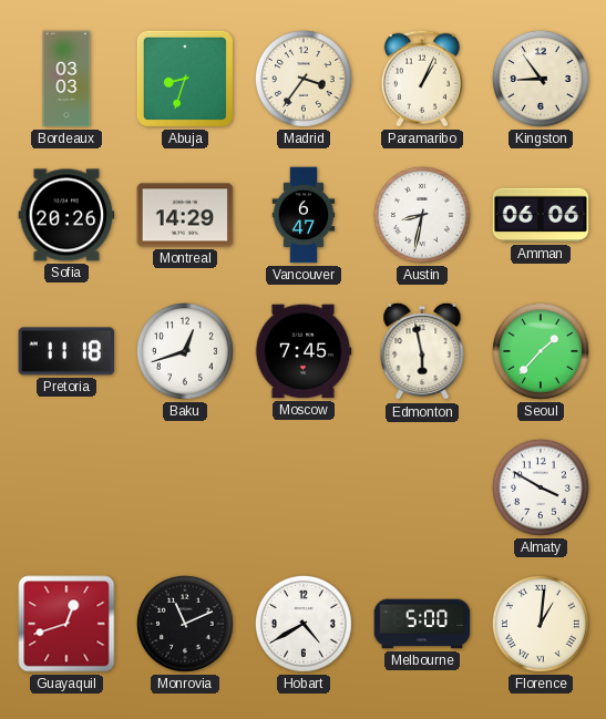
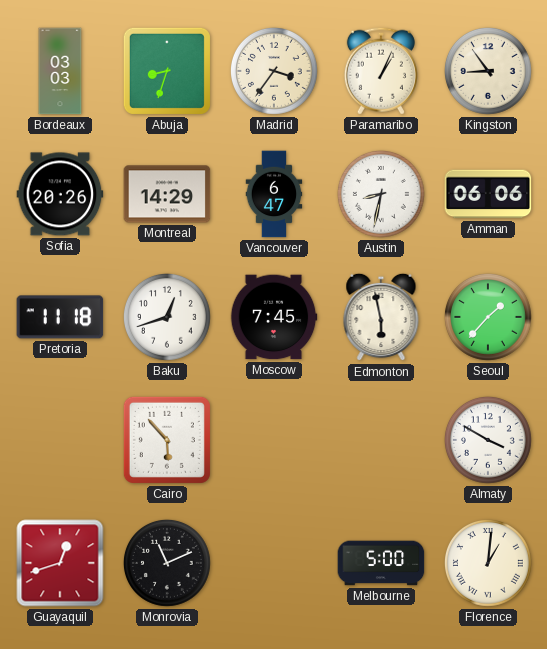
Cairo: none -> 5:53
Hobart: 4:40 -> none
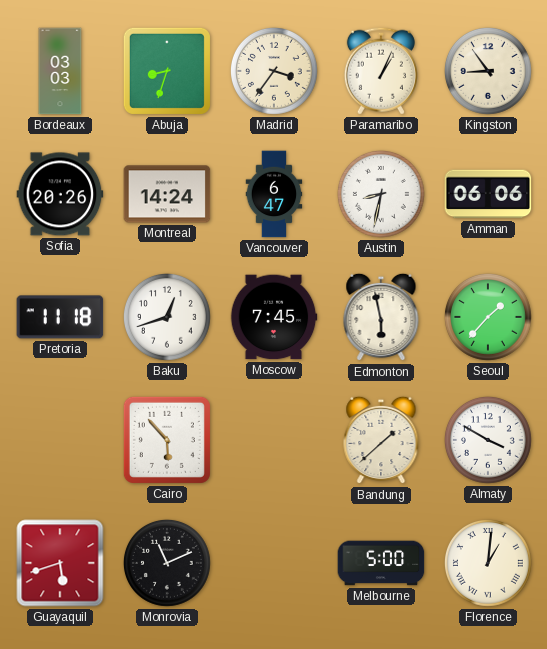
Montreal: 14:29 -> 14:24
Bandung: none -> 1:38
Guayaquil: 12:42 -> 5:42
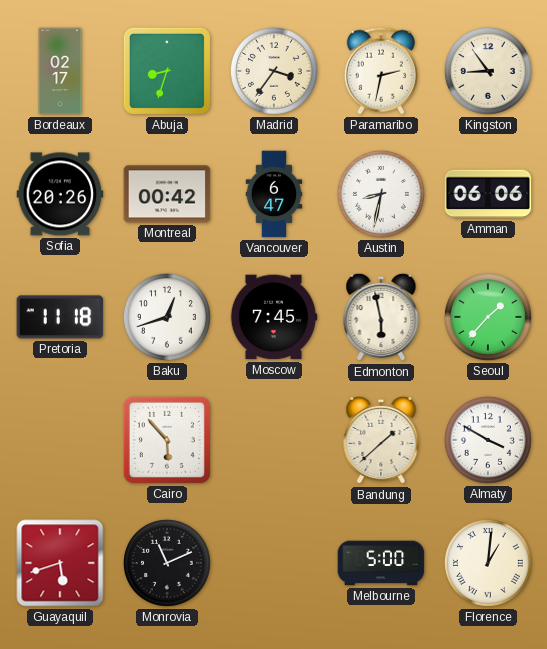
Bordeaux: 03:03 -> 02:17
Paramaribo: 1:04 -> 2:32
Montreal: 14:24 -> 00:42
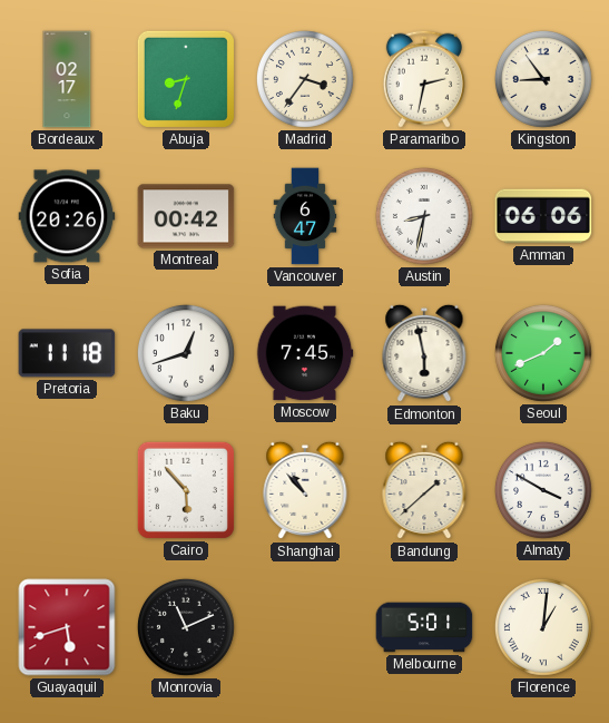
Seoul: 1:37 -> 1:41
Shanghai: none -> 10:53
Melbourne: 5:00 -> 5:01
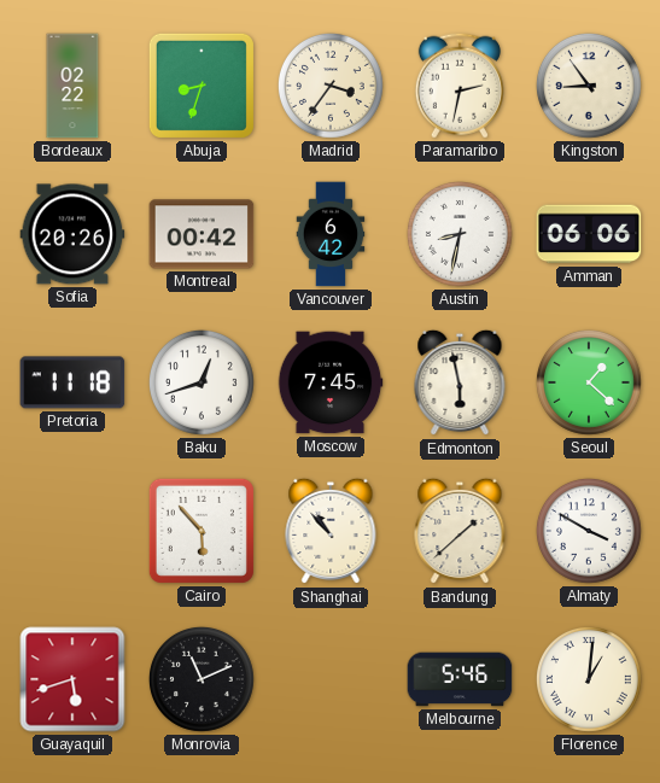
Bordeaux: 02:17 -> 02:22
Vancouver: 6:47 -> 6:42
Seoul: 1:41 -> 1:22
Melbourne: 5:01 -> 5:46
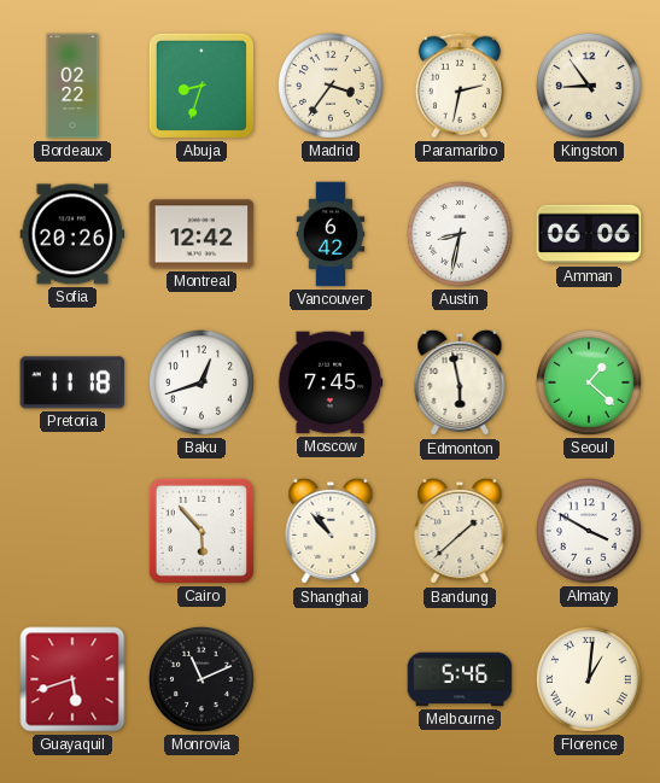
Montreal: 00:42 -> 12:42
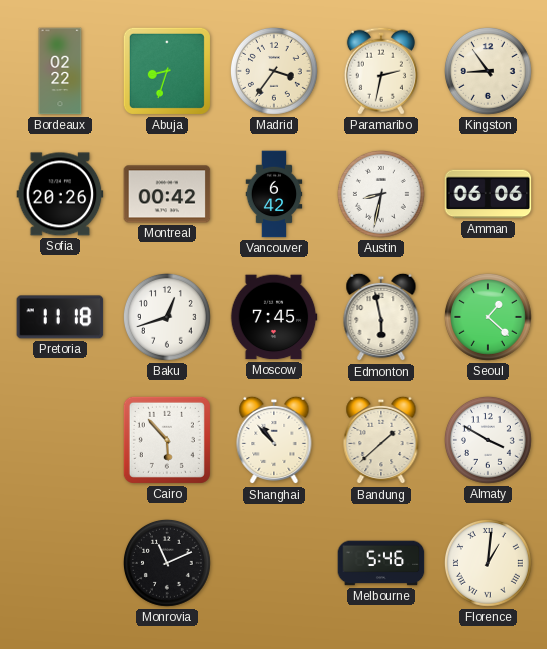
Montreal: 12:42 -> 00:42
Guayaquil: 5:42 -> none
